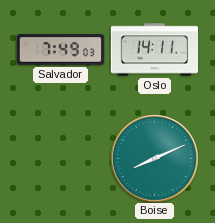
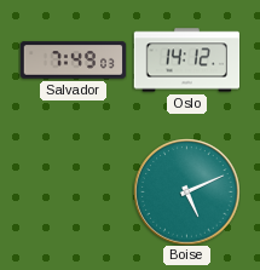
Oslo: 14:11 -> 14:12
Boise: 8:11 -> 5:11
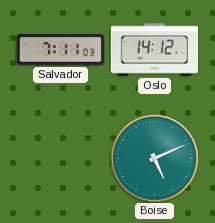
Salvador: 7:49 -> 7:11
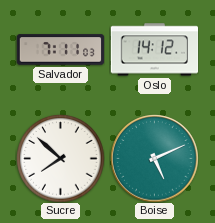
Sucre: none -> 7:52
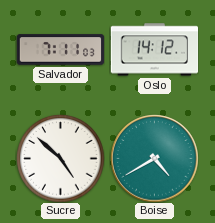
Sucre: 7:52 -> 4:52
Boise: 5:11 -> 4:40
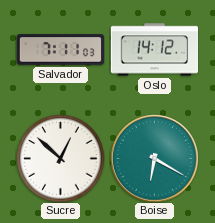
Sucre: 4:52 -> 12:52
Boise: 4:40 -> 6:20
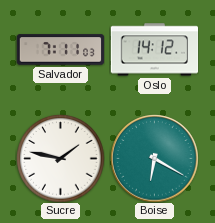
Sucre: 12:52 -> 1:47
